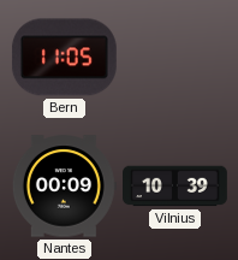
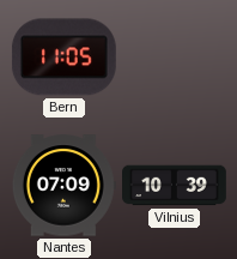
Nantes: 00:09 -> 07:09
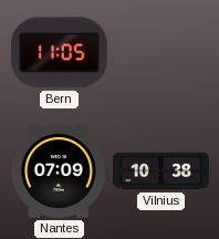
Vilnius: 10:39 -> 10:38
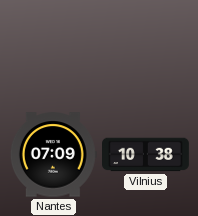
Bern: 11:05 -> none
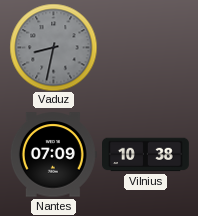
Vaduz: none -> 8:32
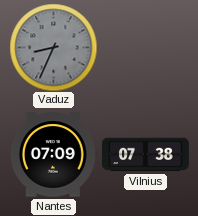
Vaduz: 8:32 -> 8:34
Vilnius: 10:38 -> 07:38
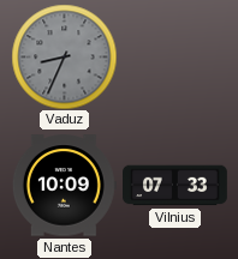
Nantes: 07:09 -> 10:09
Vilnius: 07:38 -> 07:33
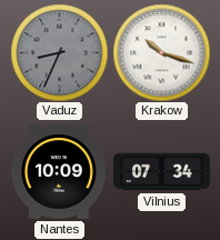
Krakow: none -> 10:18
Vilnius: 07:33 -> 07:34
